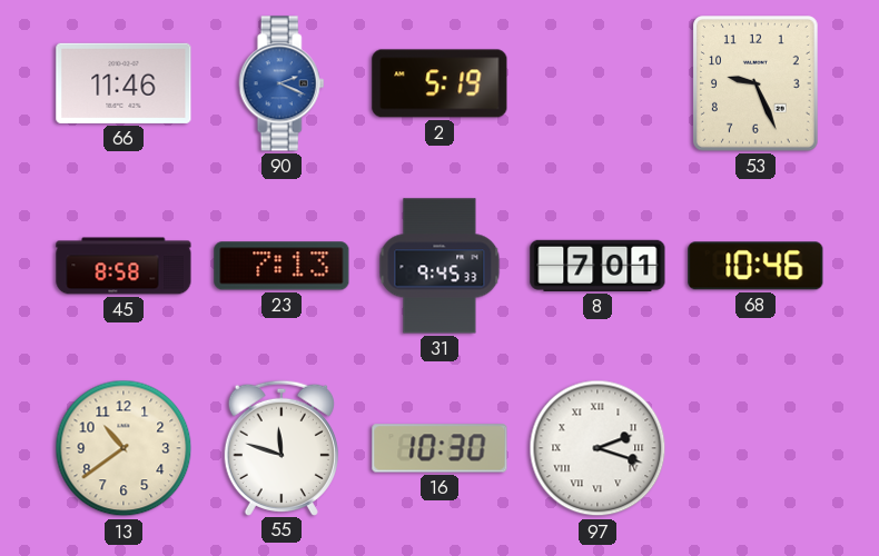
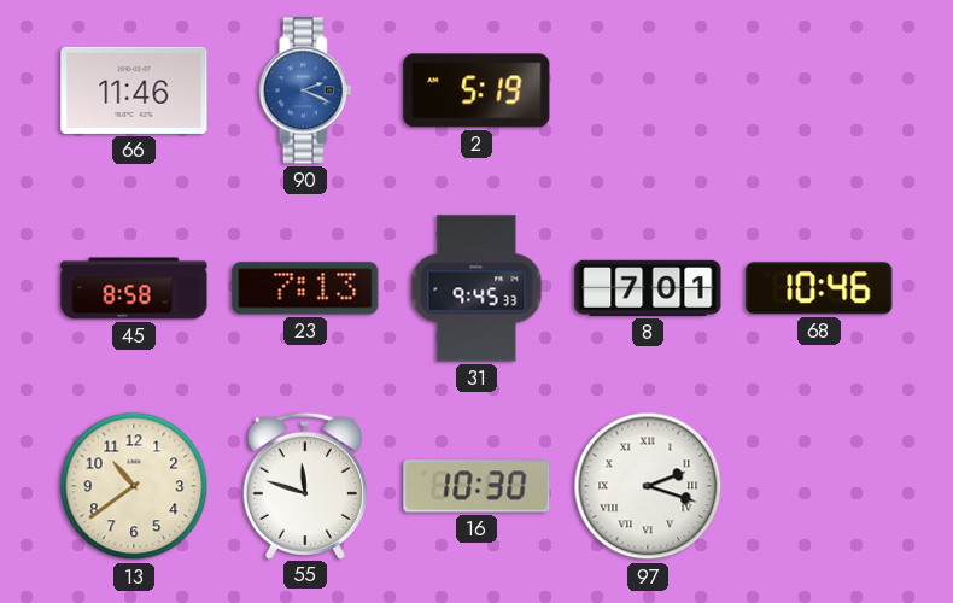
53: 9:26 -> none
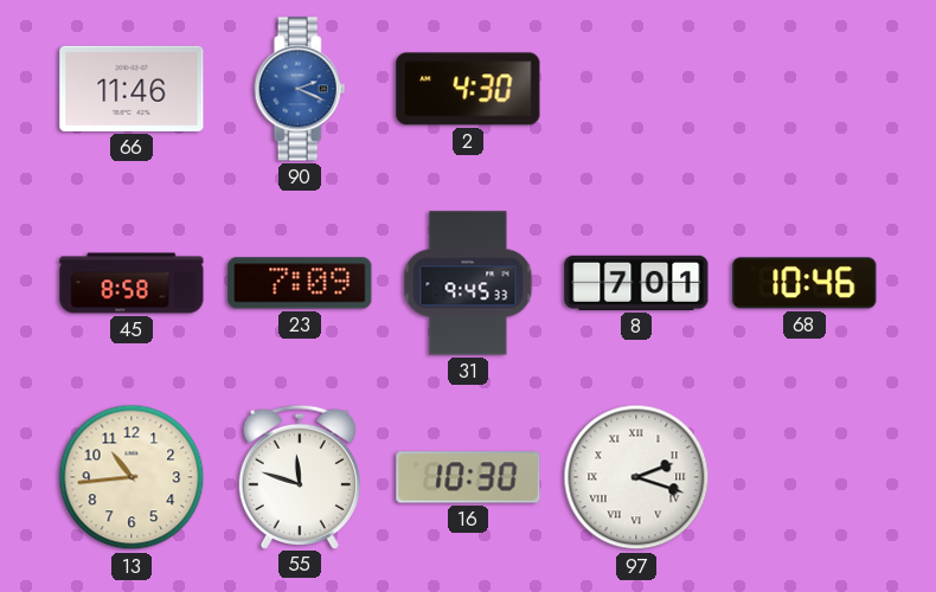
2: 5:19 -> 4:30
23: 7:13 -> 7:09
13: 10:39 -> 10:44
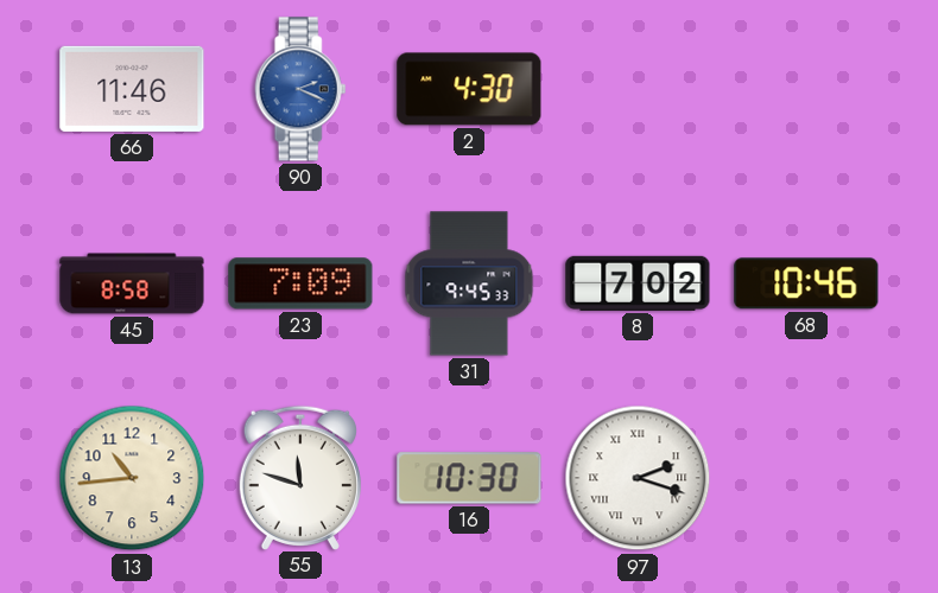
8: 7:01 -> 7:02
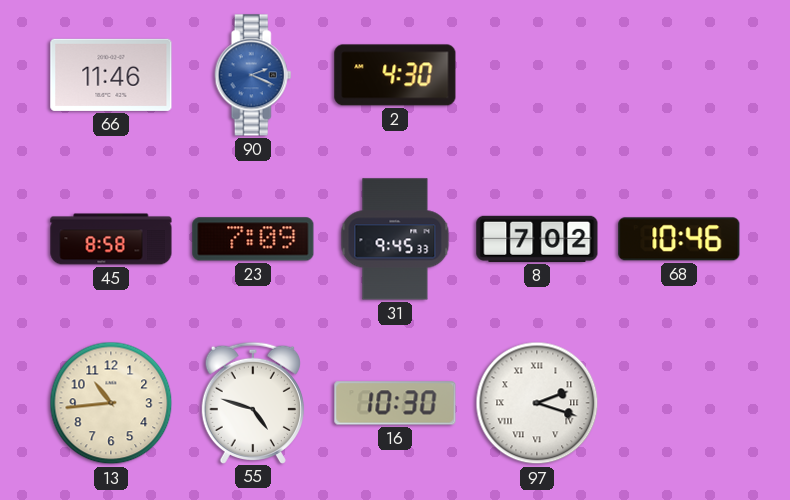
55: 11:48 -> 4:48
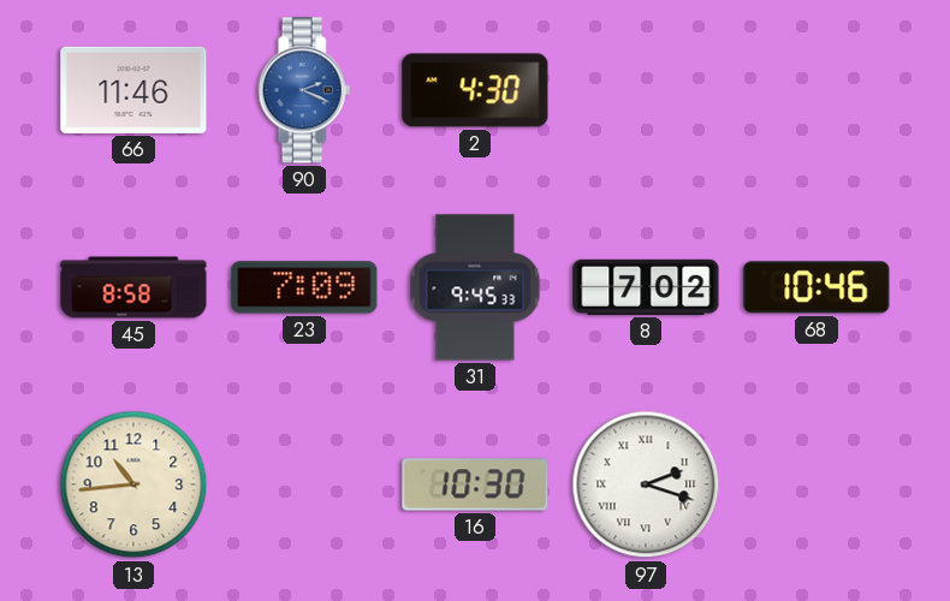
55: 4:48 -> none
